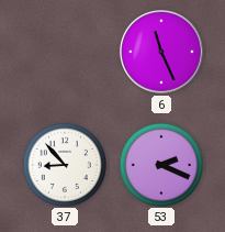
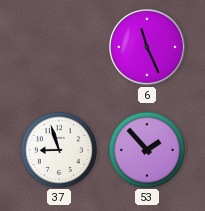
37: 8:53 -> 8:57
53: 2:19 -> 1:53
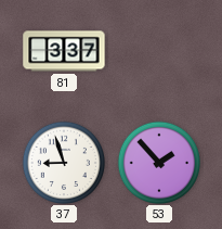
81: none -> 3:37
6: 11:26 -> none
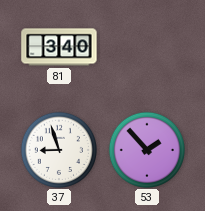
81: 3:37 -> 3:40
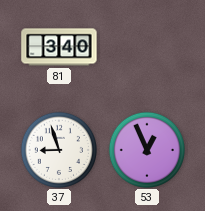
53: 1:53 -> 12:56
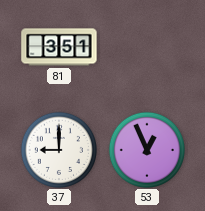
81: 3:40 -> 3:51
37: 8:57 -> 9:00
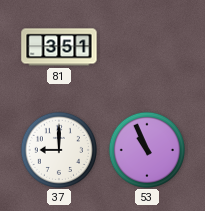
53: 12:56 -> 10:56
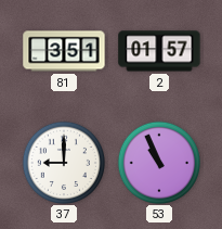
2: none -> 01:57
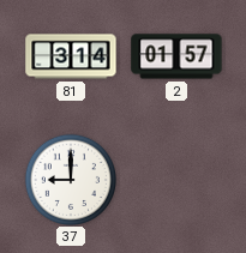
81: 3:51 -> 3:14
53: 10:56 -> none
